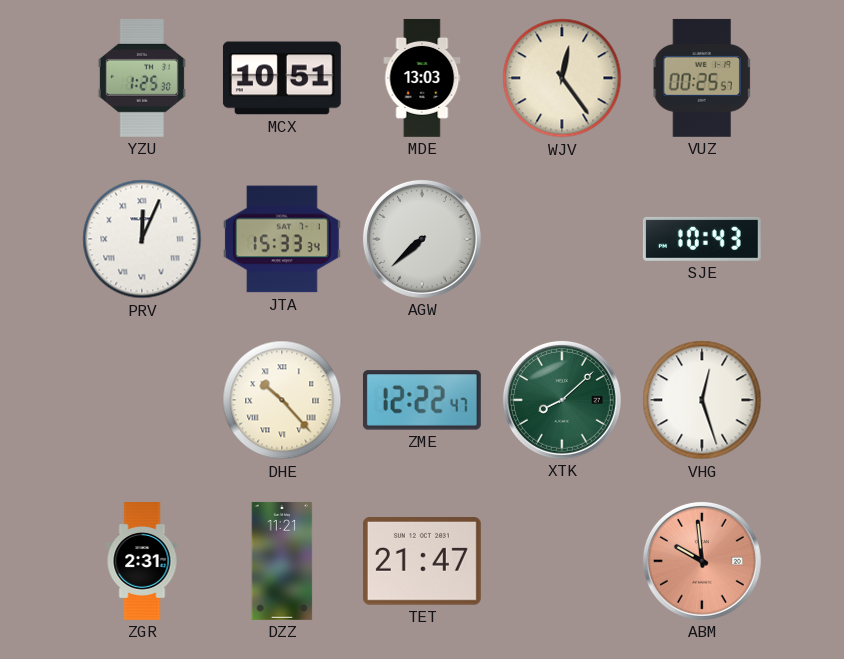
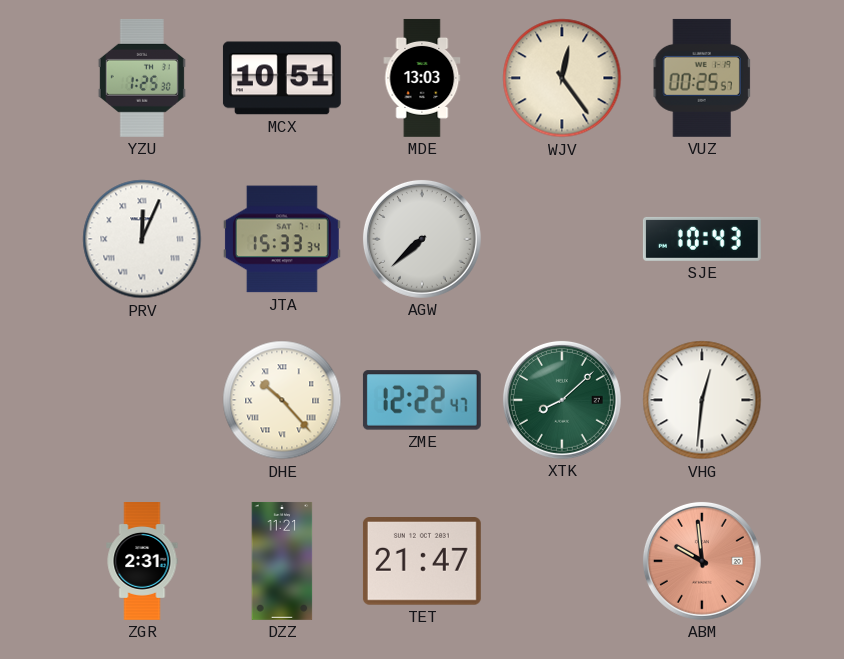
VHG: 12:27 -> 12:31
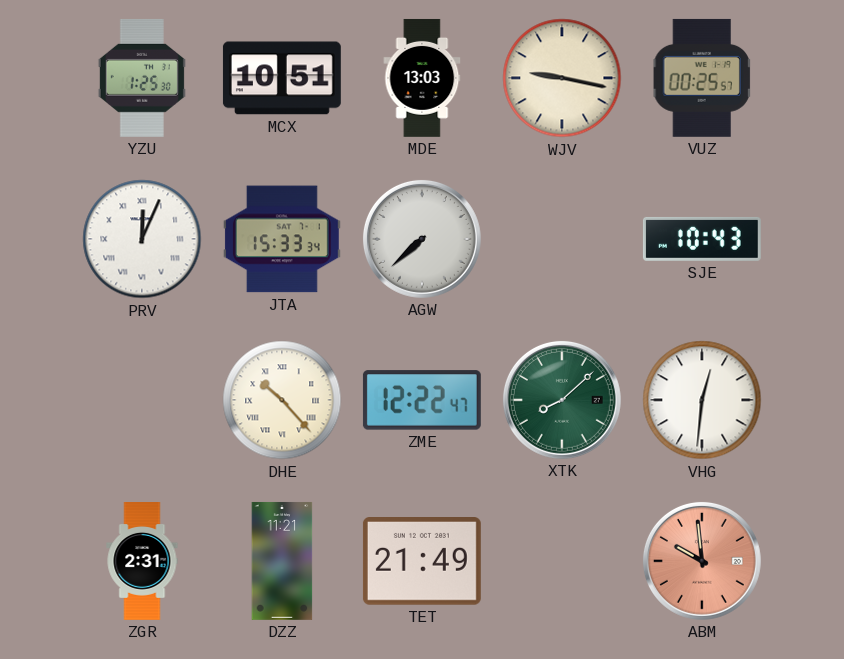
WJV: 12:24 -> 9:17
TET: 21:47 -> 21:49
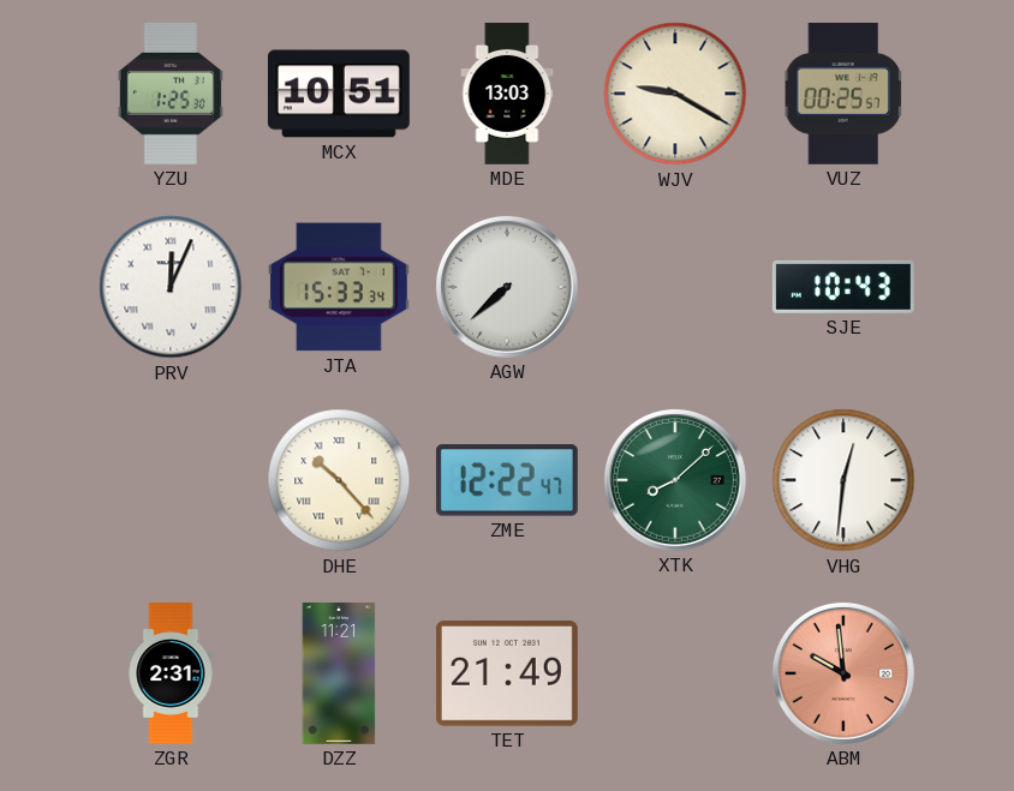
WJV: 9:17 -> 9:20
